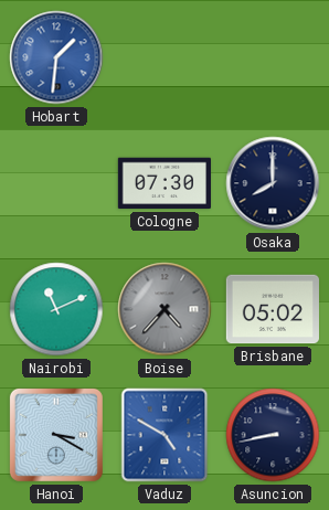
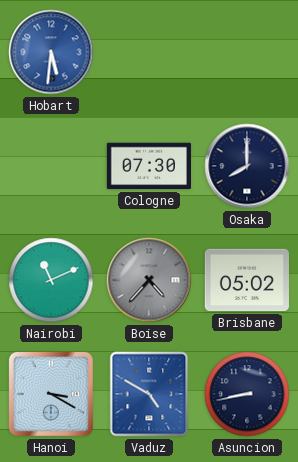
Hobart: 1:31 -> 5:31
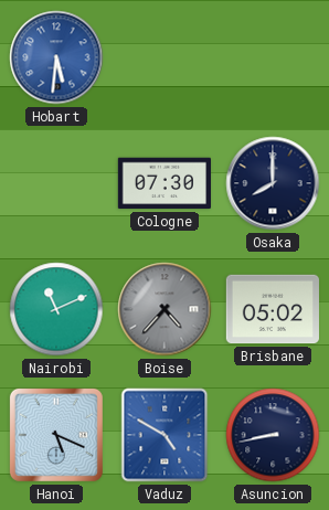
Hanoi: 3:20 -> 5:19
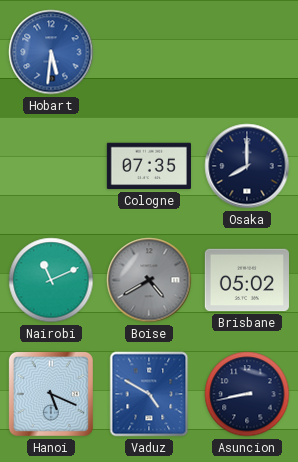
Cologne: 07:30 -> 07:35
Boise: 4:37 -> 4:40
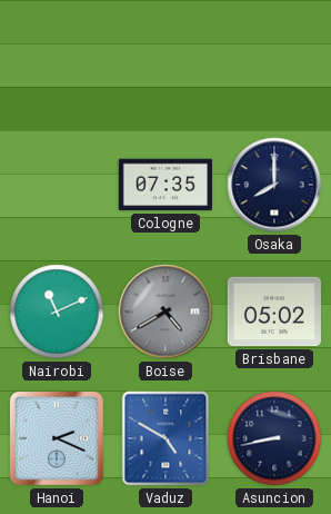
Hobart: 5:31 -> none
Hanoi: 5:19 -> 2:19
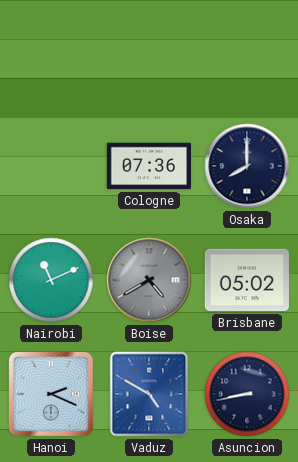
Cologne: 07:35 -> 07:36
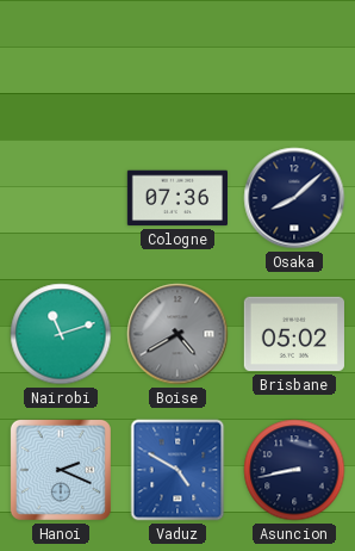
Osaka: 8:00 -> 8:08
Nairobi: 11:11 -> 11:12
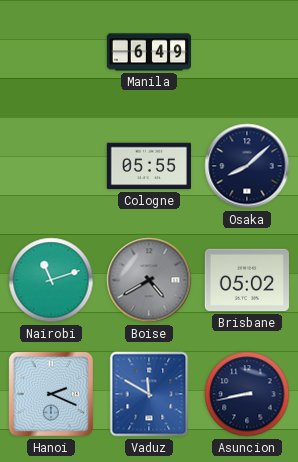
Manila: none -> 6:49
Cologne: 07:36 -> 05:55
Vaduz: 4:50 -> 11:50
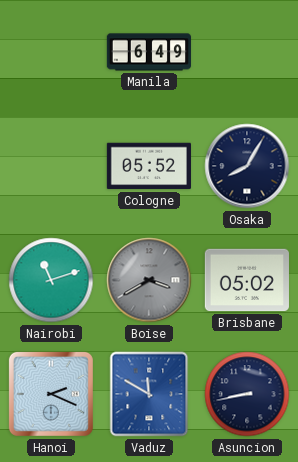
Cologne: 05:55 -> 05:52
Osaka: 8:08 -> 8:05
Boise: 4:40 -> 3:40
